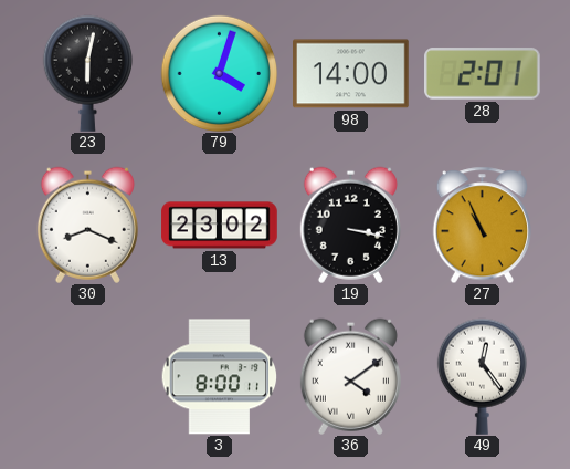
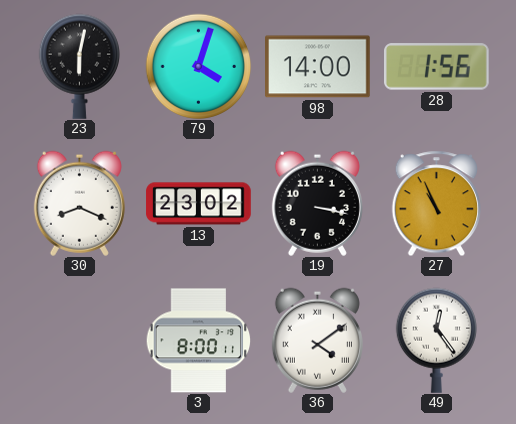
28: 2:01 -> 1:56
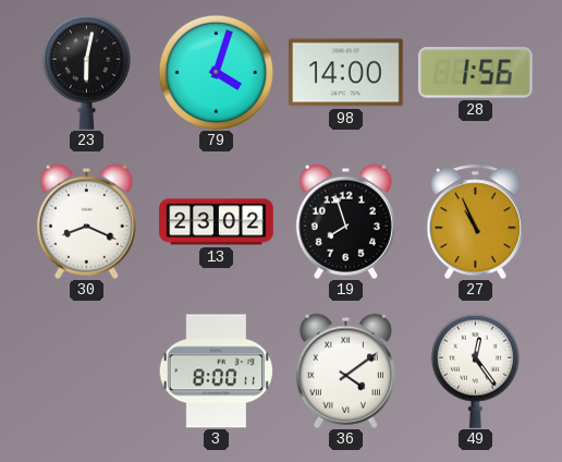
19: 3:17 -> 7:57
